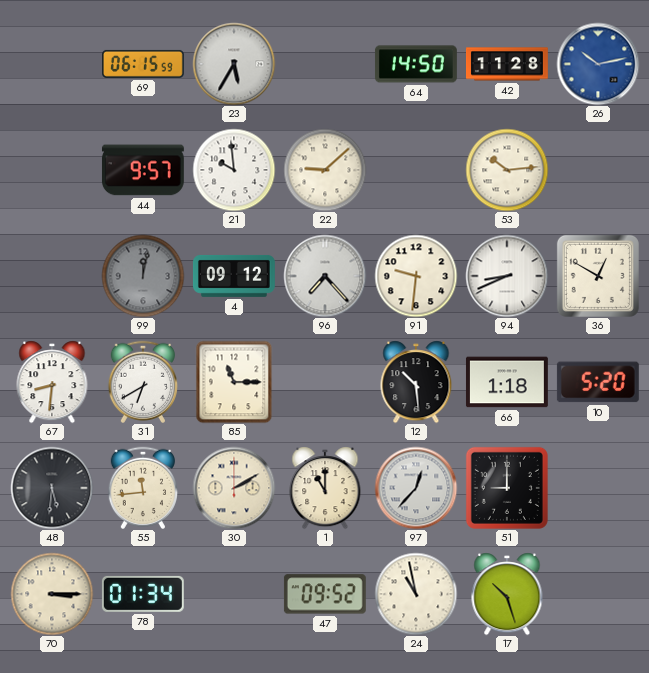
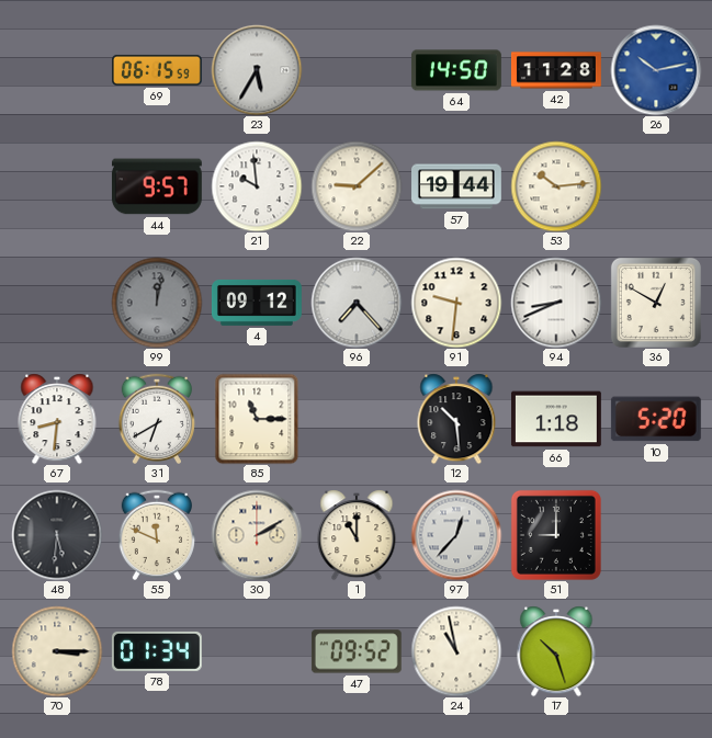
57: none -> 19:44
55: 11:44 -> 11:49
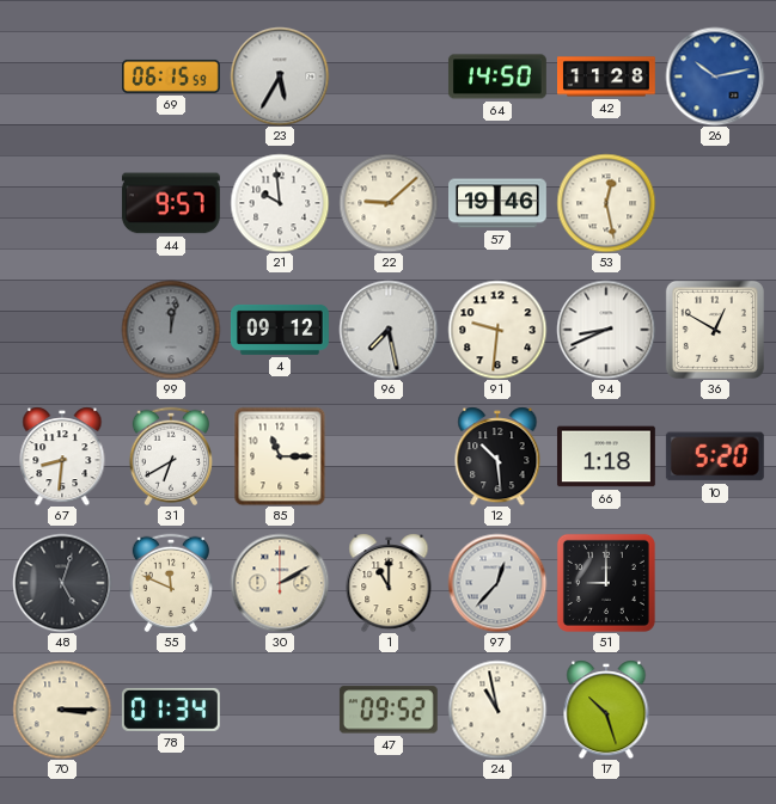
57: 19:44 -> 19:46
53: 10:14 -> 12:28
96: 7:23 -> 7:28
48: 5:31 -> 5:03
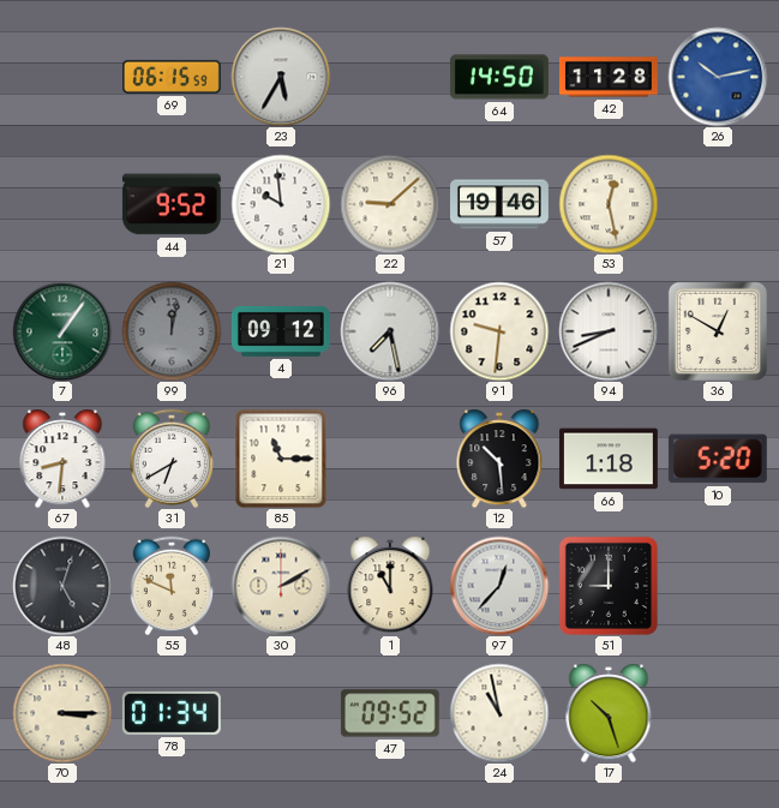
44: 9:57 -> 9:52
7: none -> 1:06
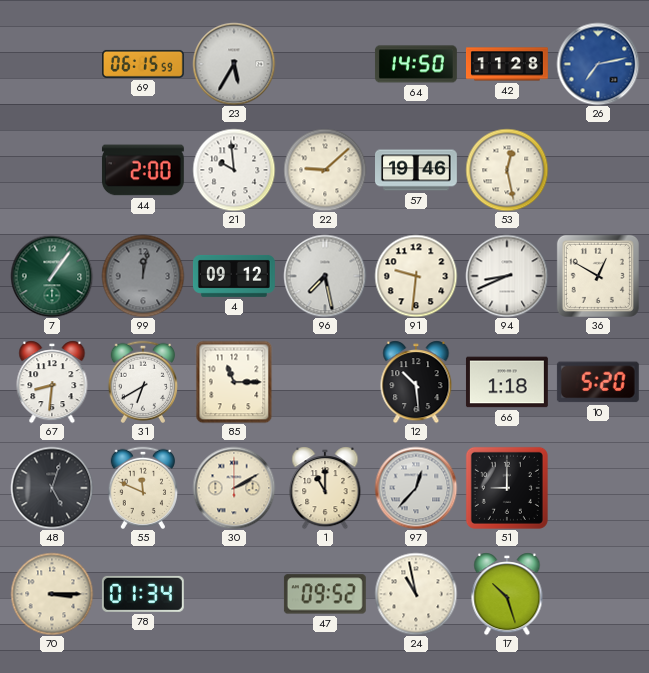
26: 10:13 -> 7:13
44: 9:52 -> 2:00
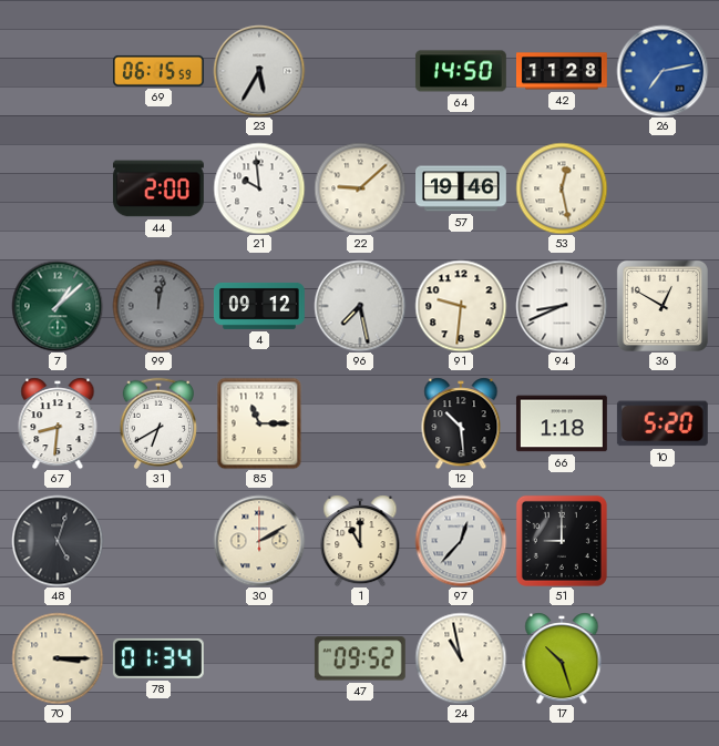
7: 1:06 -> 1:08
55: 11:49 -> none
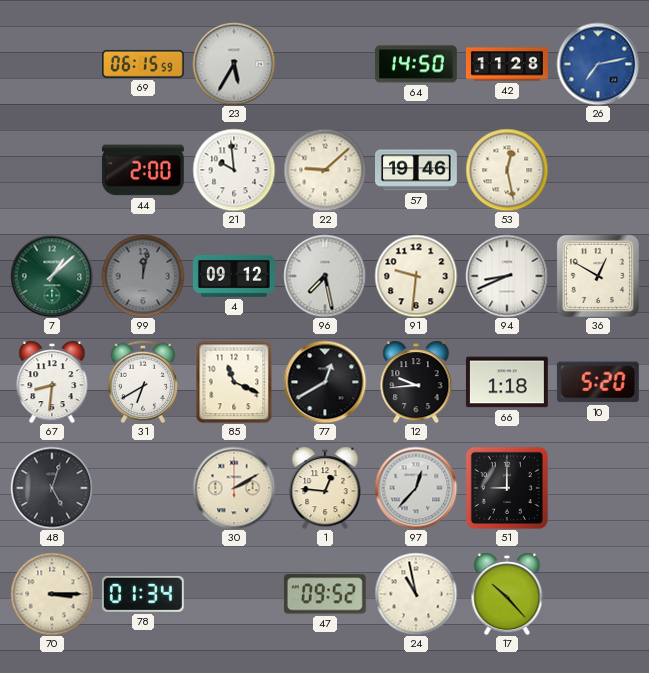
85: 11:15 -> 11:19
77: none -> 12:40
12: 10:29 -> 9:44
1: 11:00 -> 12:46
17: 10:27 -> 10:23
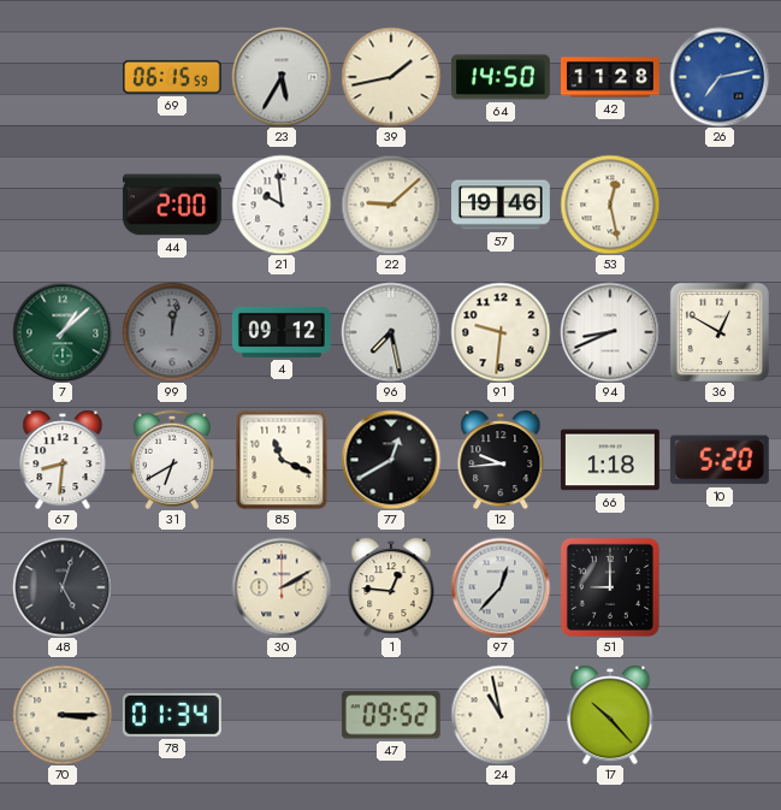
39: none -> 1:43
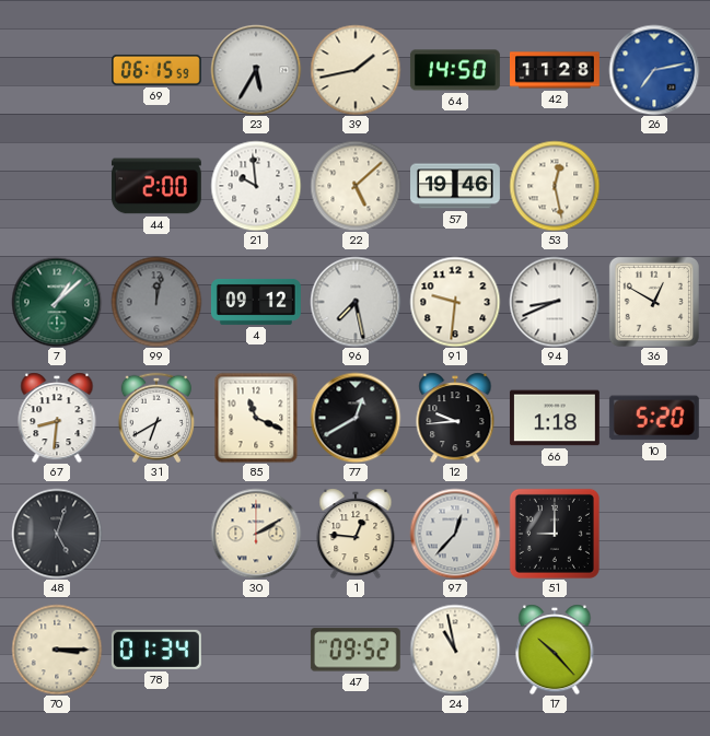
22: 9:08 -> 5:08
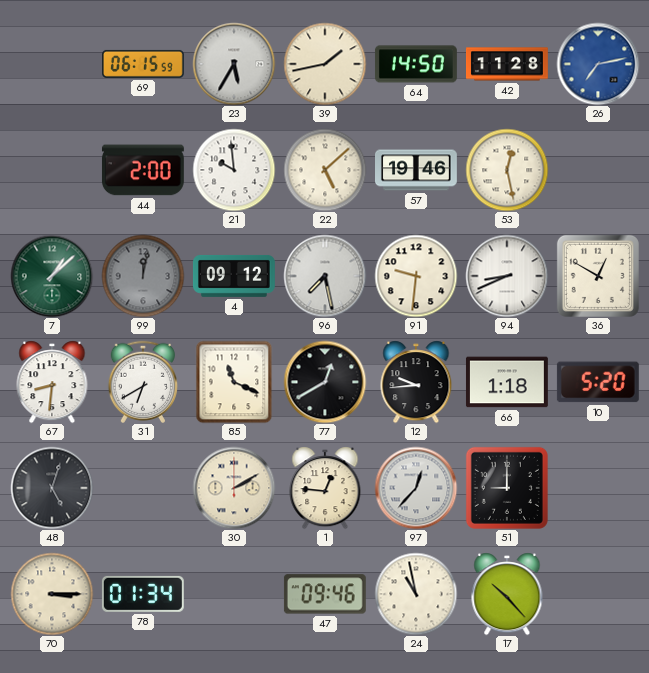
47: 09:52 -> 09:46
